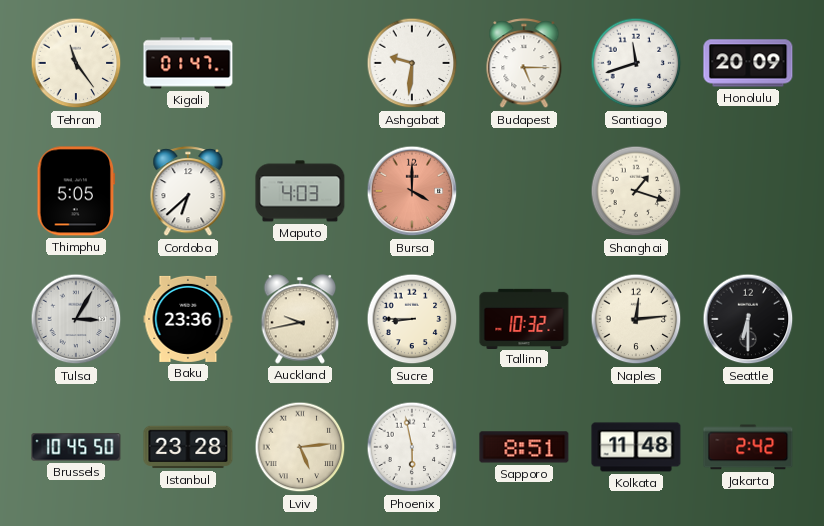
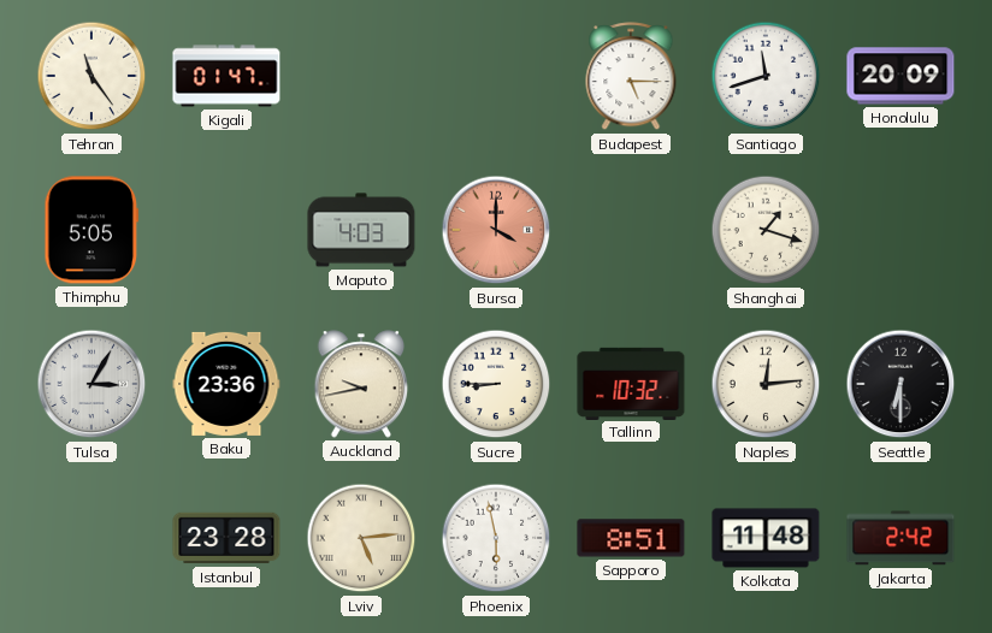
Ashgabat: 9:31 -> none
Cordoba: 6:38 -> none
Brussels: 10:45 -> none
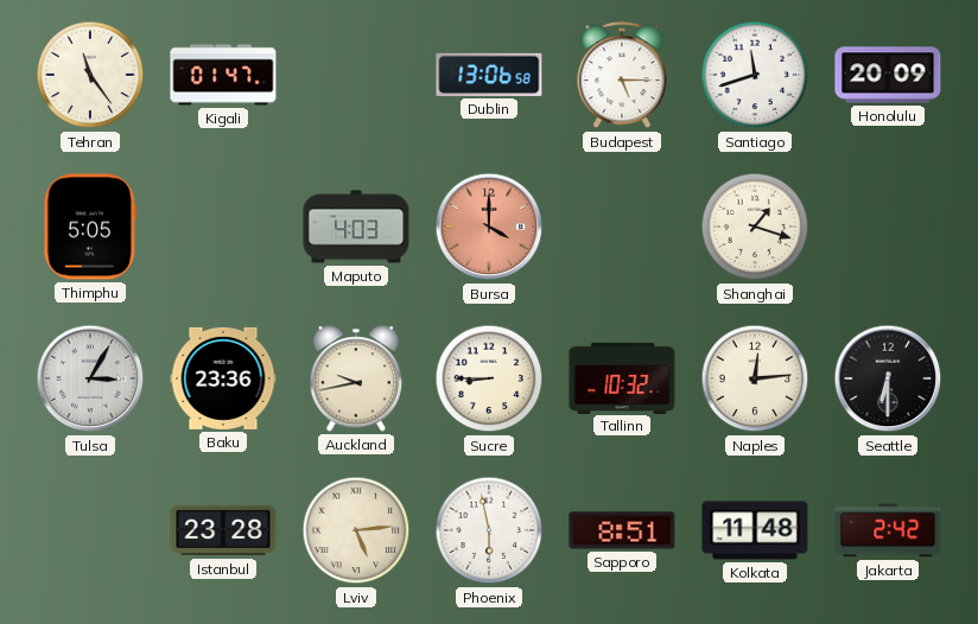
Dublin: none -> 13:06
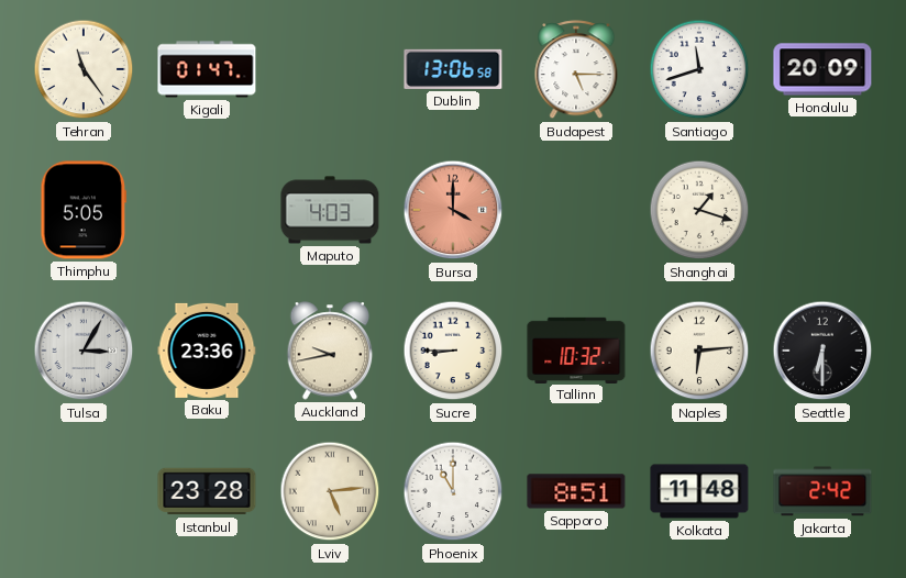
Naples: 12:14 -> 6:14
Phoenix: 5:58 -> 11:00
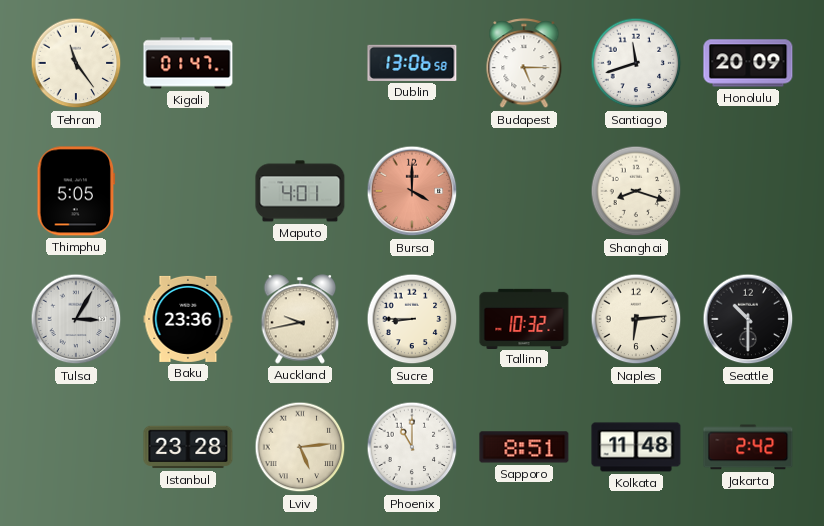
Maputo: 4:03 -> 4:01
Shanghai: 1:18 -> 8:18
Seattle: 6:30 -> 10:30
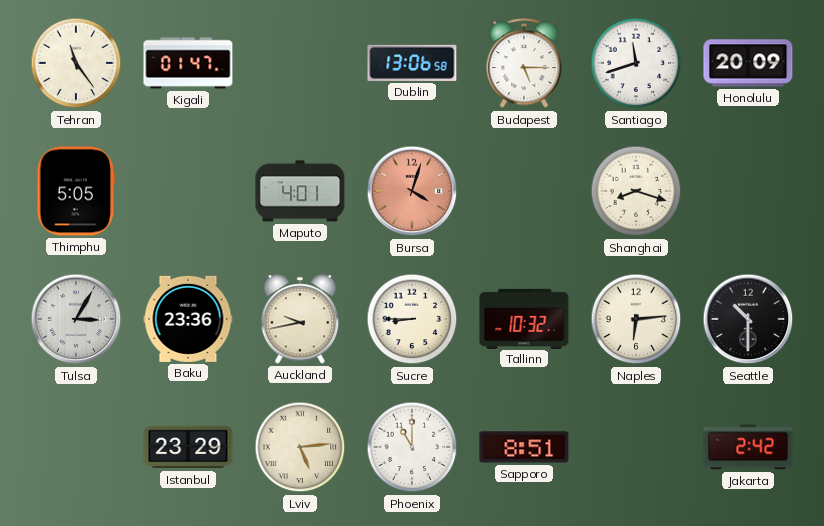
Bursa: 4:00 -> 4:03
Istanbul: 23:28 -> 23:29
Kolkata: 11:48 -> none
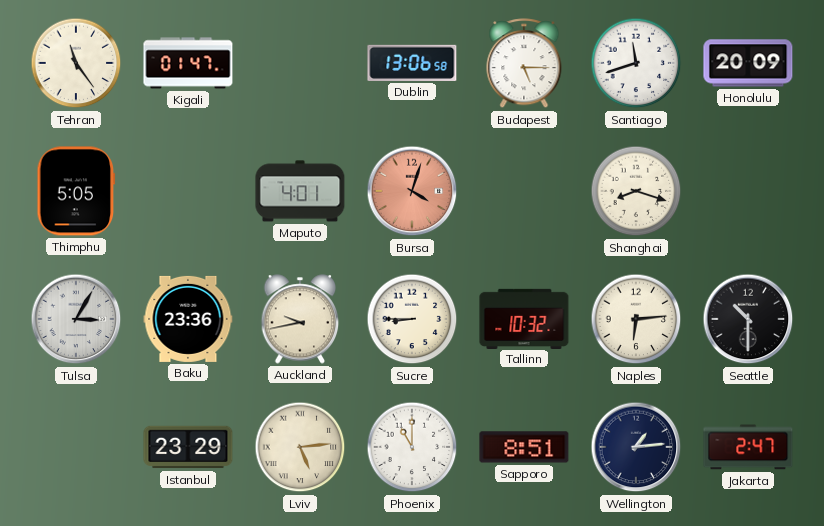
Wellington: none -> 1:14
Jakarta: 2:42 -> 2:47
